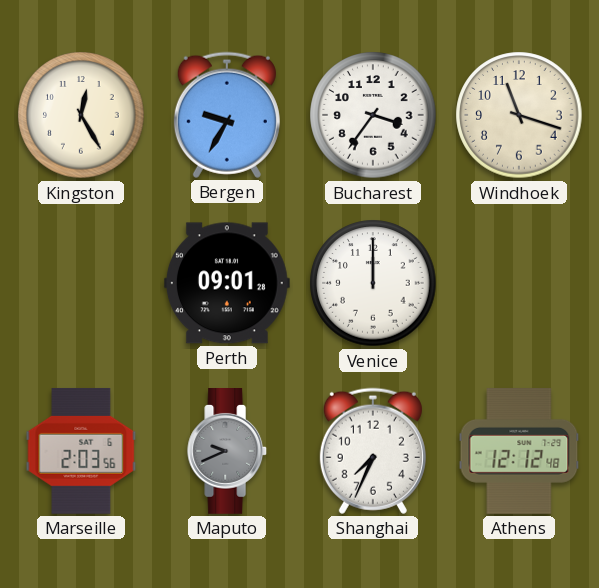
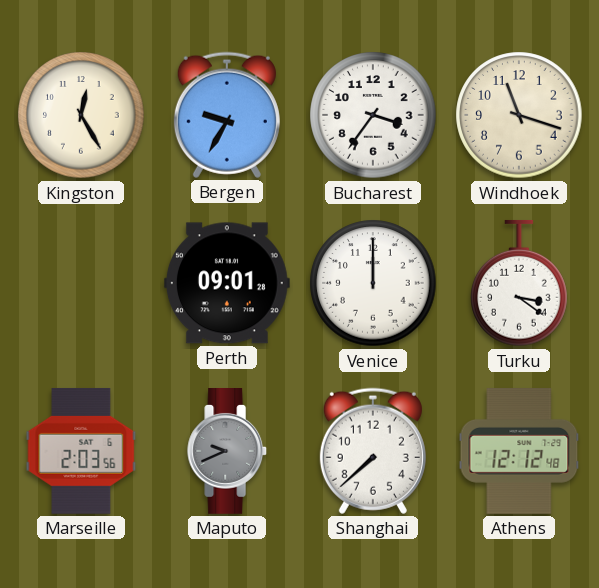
Turku: none -> 3:21
Shanghai: 7:34 -> 7:38
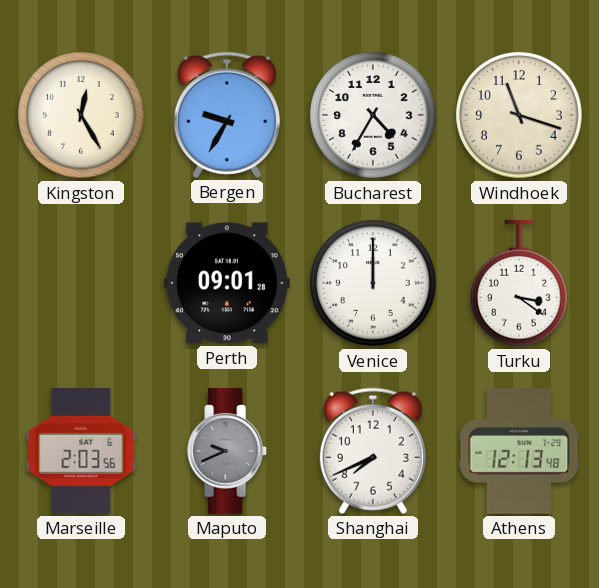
Bucharest: 3:36 -> 4:35
Shanghai: 7:38 -> 7:41
Athens: 12:12 -> 12:13
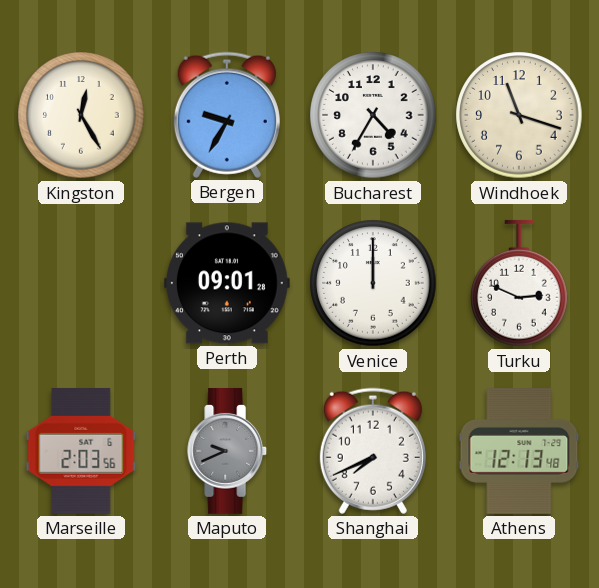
Turku: 3:21 -> 2:49
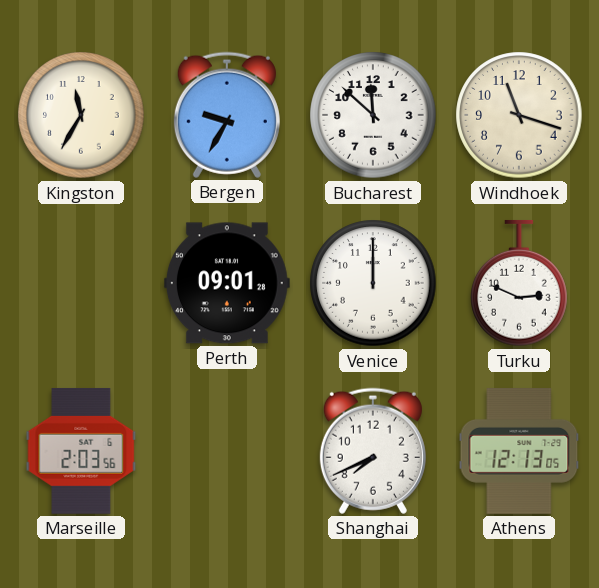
Kingston: 12:25 -> 11:35
Bucharest: 4:35 -> 11:52
Maputo: 9:41 -> none
Athens: 12:13:48 -> 12:13:05
